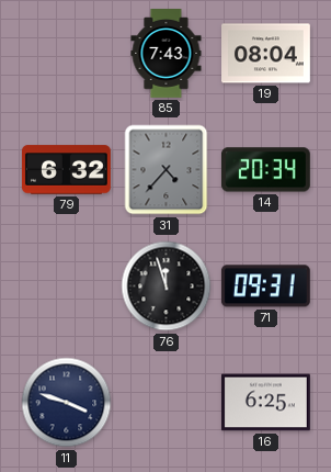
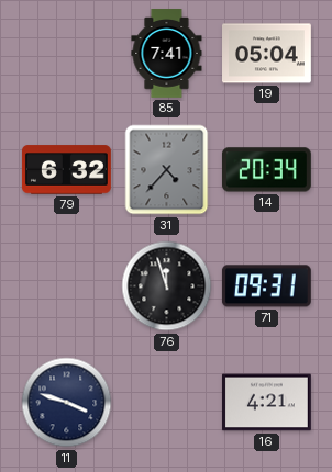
85: 7:43 -> 7:41
19: 08:04 -> 05:04
16: 6:25 -> 4:21
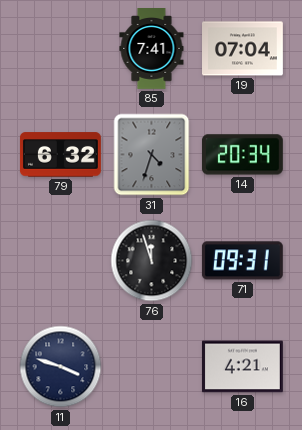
19: 05:04 -> 07:04
31: 4:37 -> 4:33
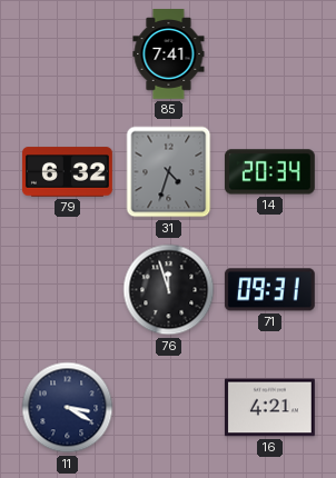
19: 07:04 -> none
11: 3:48 -> 3:20
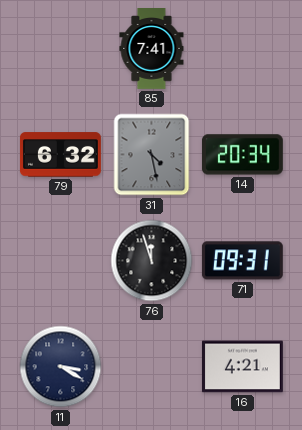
31: 4:33 -> 4:28
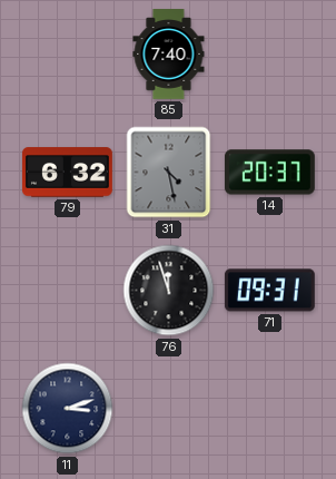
85: 7:41 -> 7:40
14: 20:34 -> 20:37
11: 3:20 -> 3:12
16: 4:21 -> none
